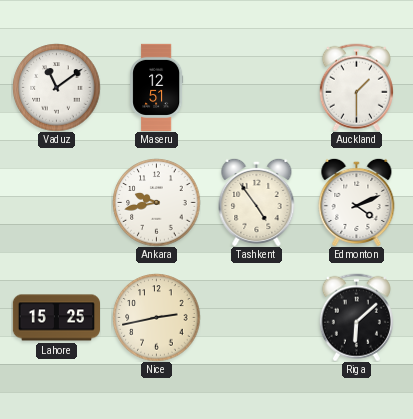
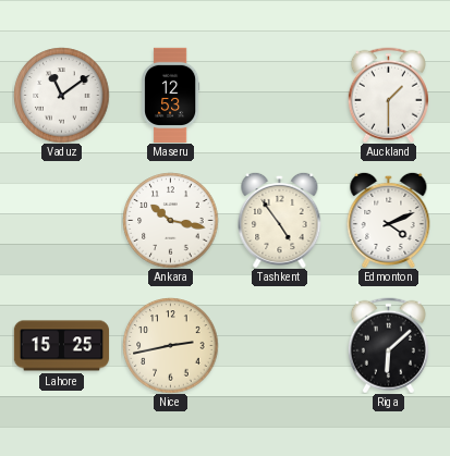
Maseru: 12:51 -> 12:53
Ankara: 9:43 -> 10:17
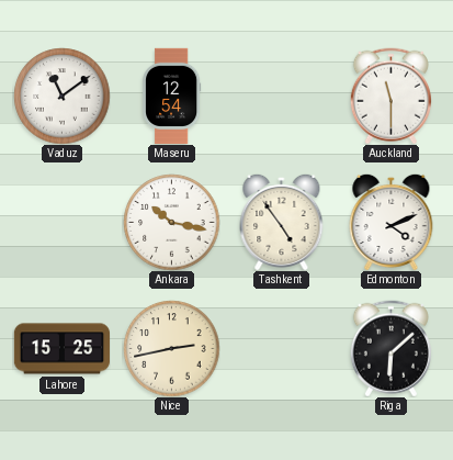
Maseru: 12:53 -> 12:54
Auckland: 1:30 -> 11:30
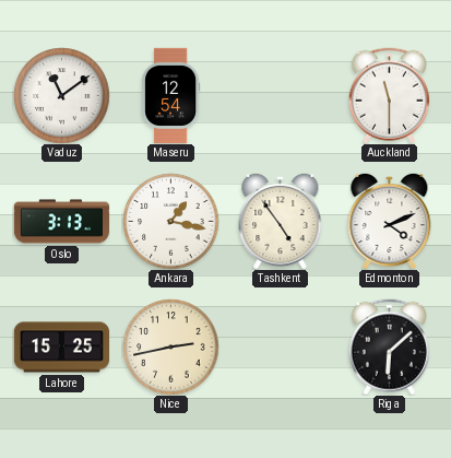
Oslo: none -> 3:13
Ankara: 10:17 -> 1:17
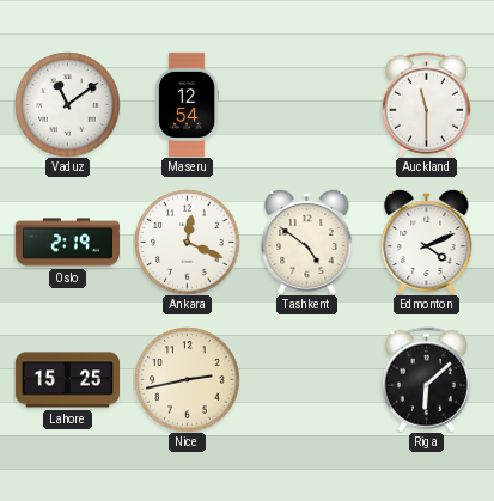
Oslo: 3:13 -> 2:19
Ankara: 1:17 -> 12:19
Tashkent: 4:54 -> 4:51
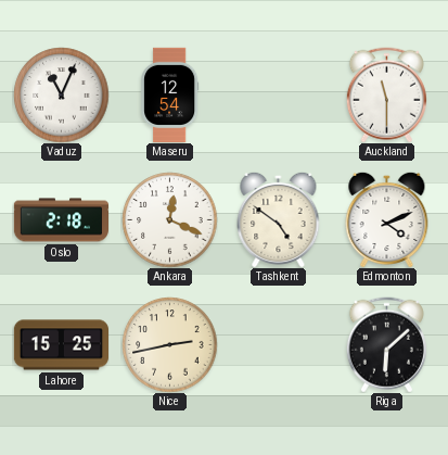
Vaduz: 11:09 -> 11:04
Oslo: 2:19 -> 2:18
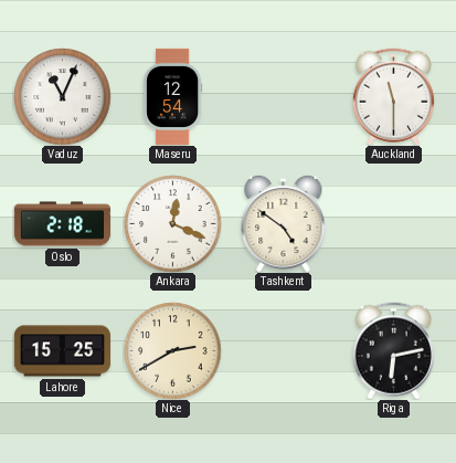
Edmonton: 4:11 -> none
Nice: 2:43 -> 2:40
Riga: 6:08 -> 6:13
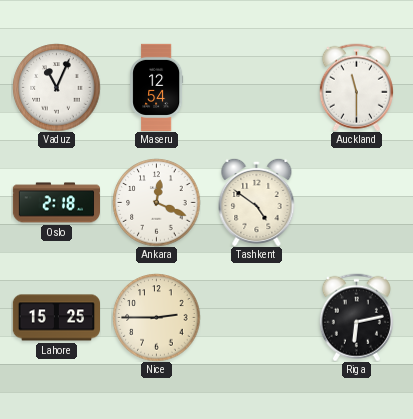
Nice: 2:40 -> 2:45
